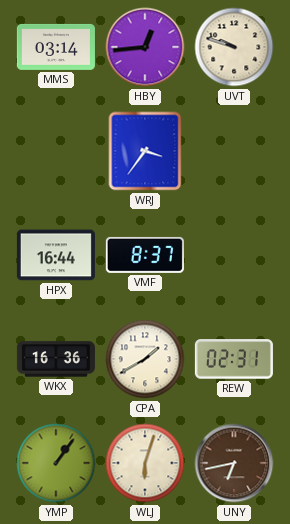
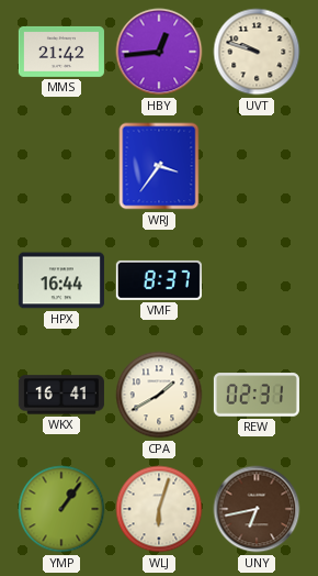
MMS: 03:14 -> 21:42
WKX: 16:36 -> 16:41
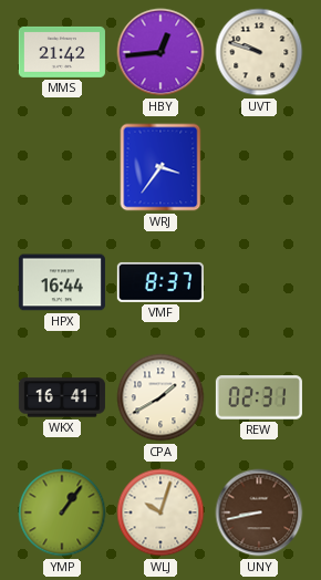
WLJ: 6:03 -> 10:03
UNY: 6:43 -> 8:43
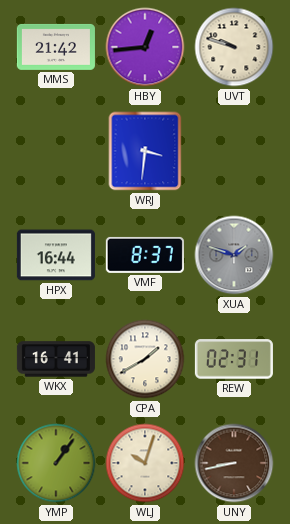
WRJ: 3:36 -> 3:31
XUA: none -> 1:48
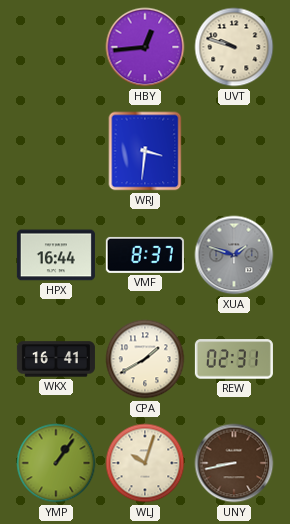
MMS: 21:42 -> none
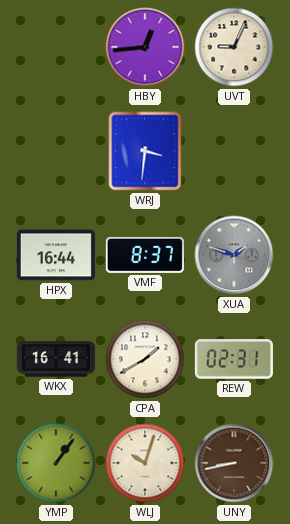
UVT: 9:48 -> 9:04
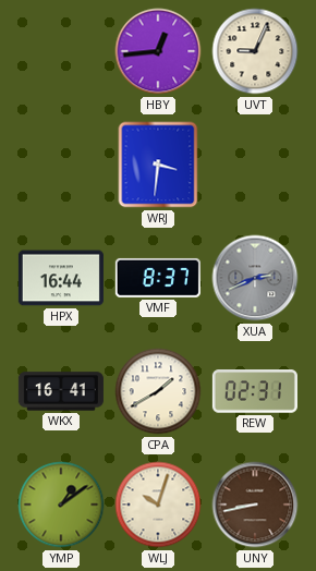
XUA: 1:48 -> 2:41
YMP: 1:06 -> 1:09
